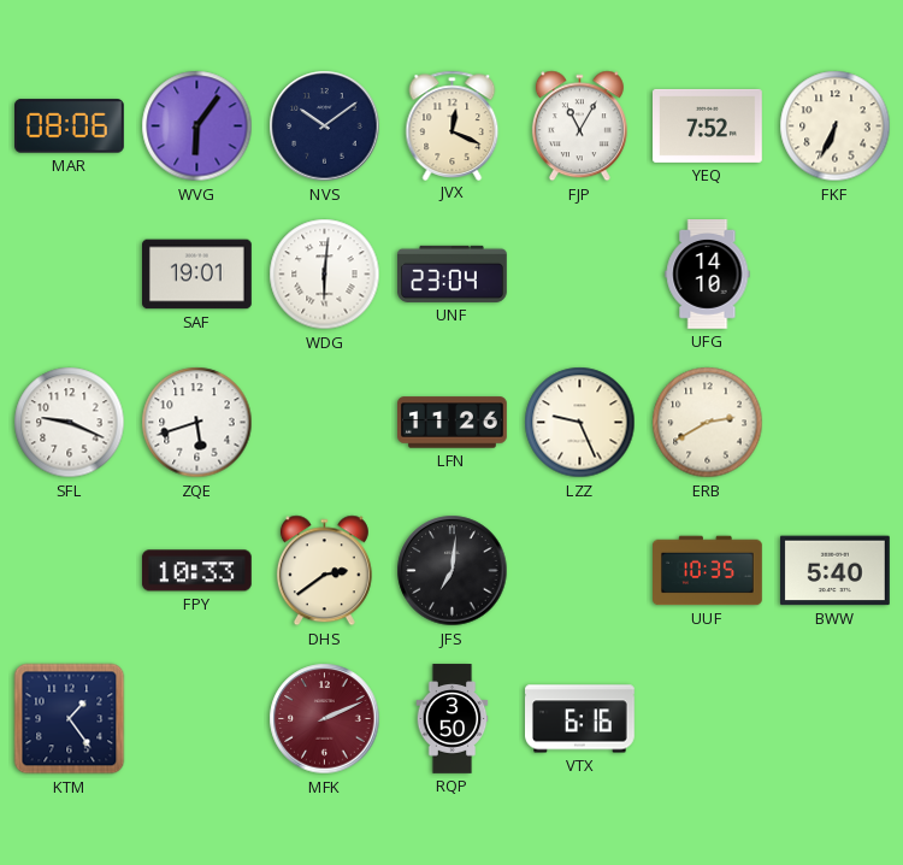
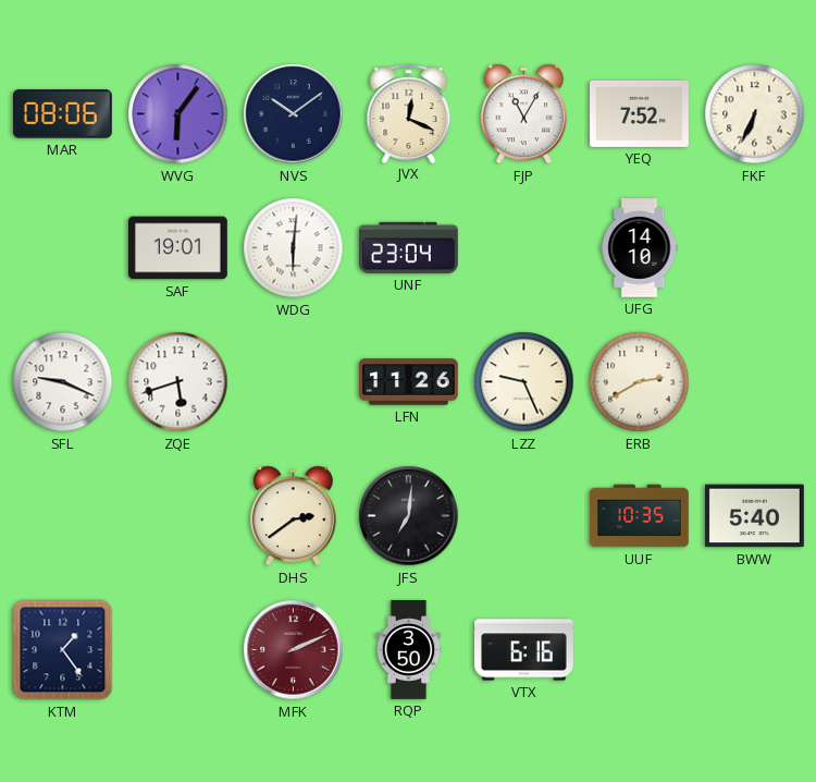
FPY: 10:33 -> none
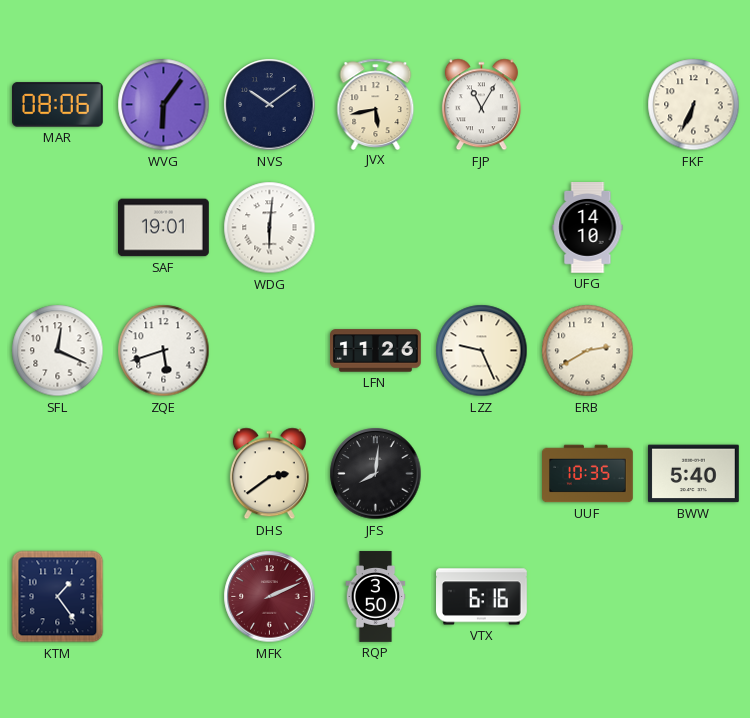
JVX: 12:19 -> 5:43
YEQ: 7:52 -> none
UNF: 23:04 -> none
SFL: 9:19 -> 12:19
JFS: 7:01 -> 8:01
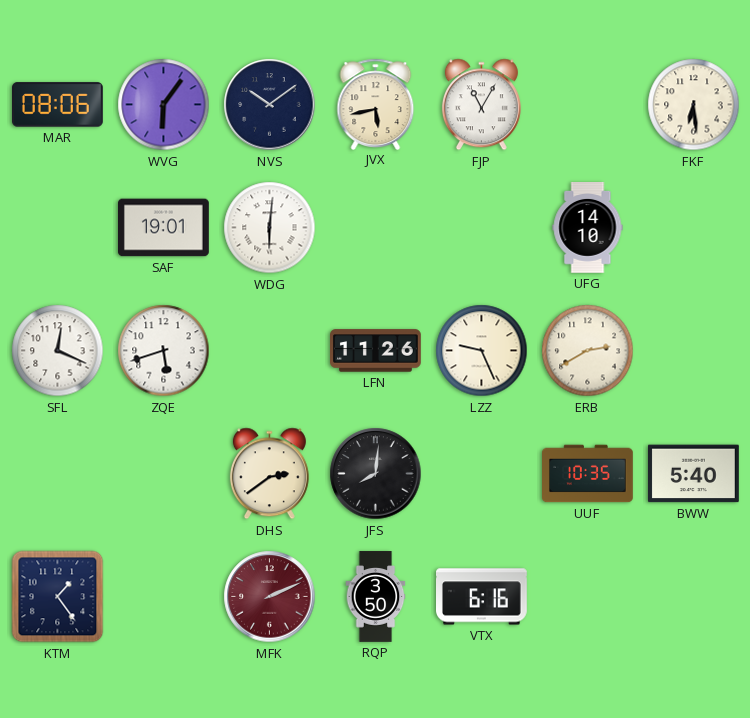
FKF: 6:34 -> 6:29
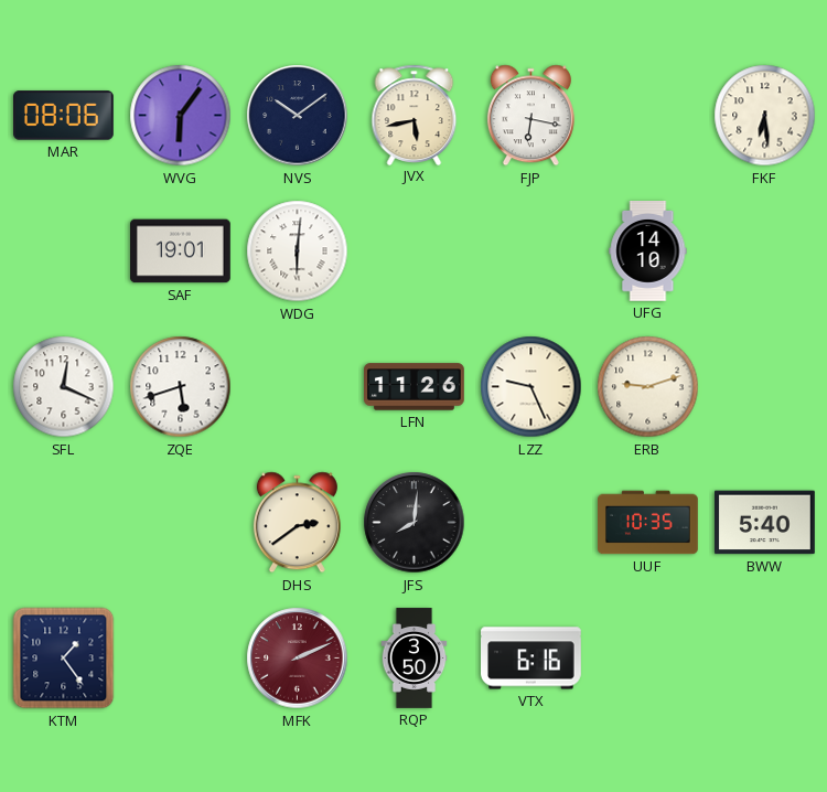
FJP: 11:05 -> 6:17
ERB: 2:40 -> 9:12
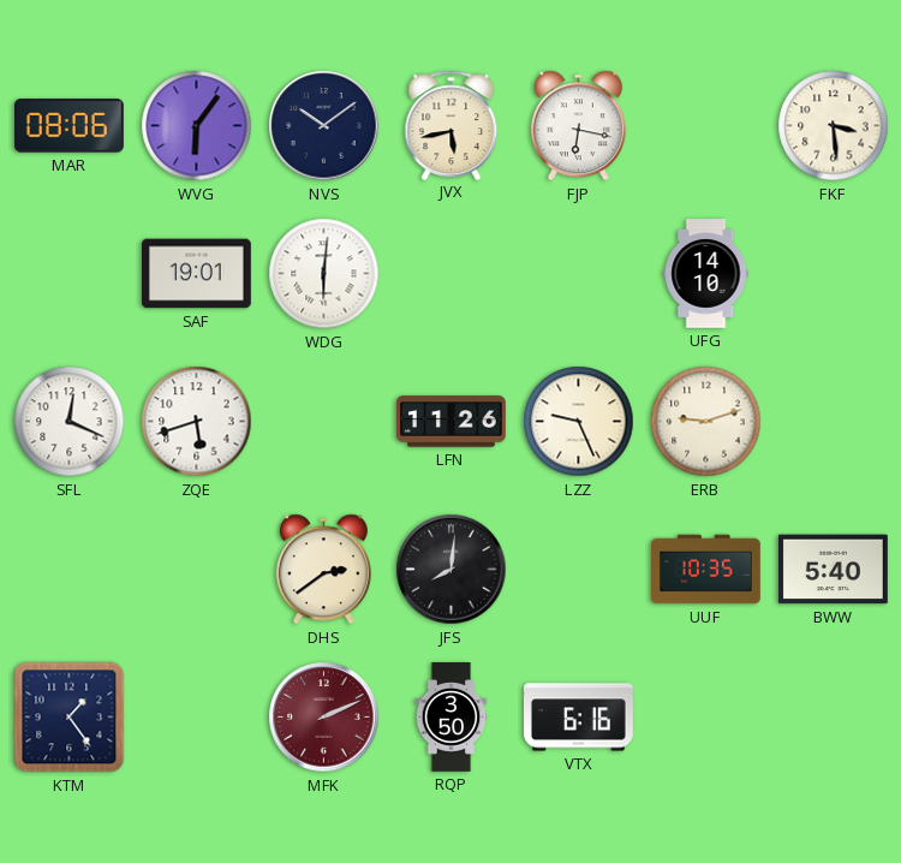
FKF: 6:29 -> 3:29
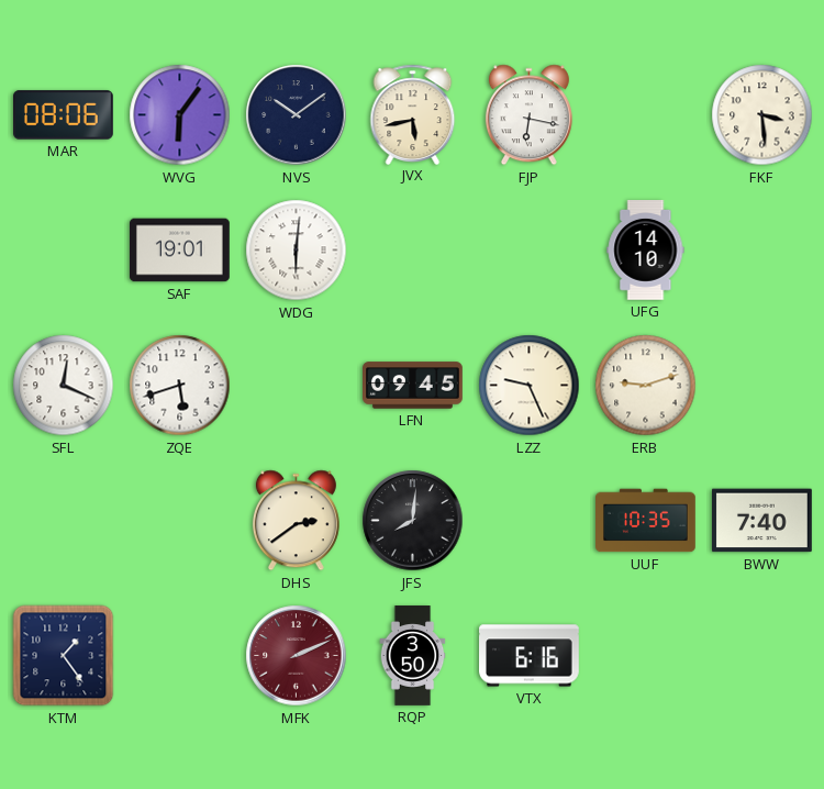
LFN: 11:26 -> 09:45
BWW: 5:40 -> 7:40
